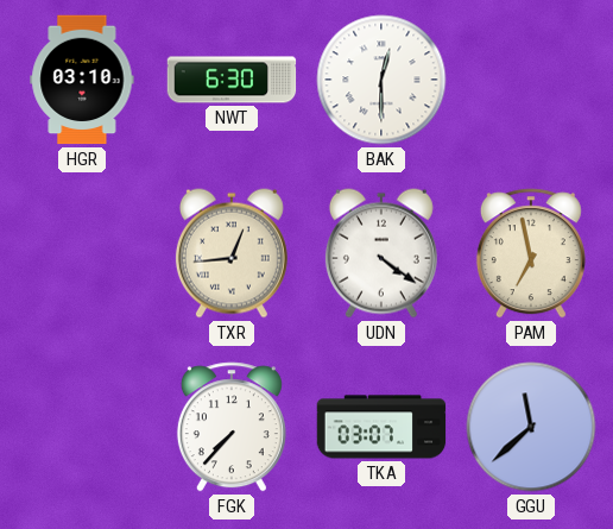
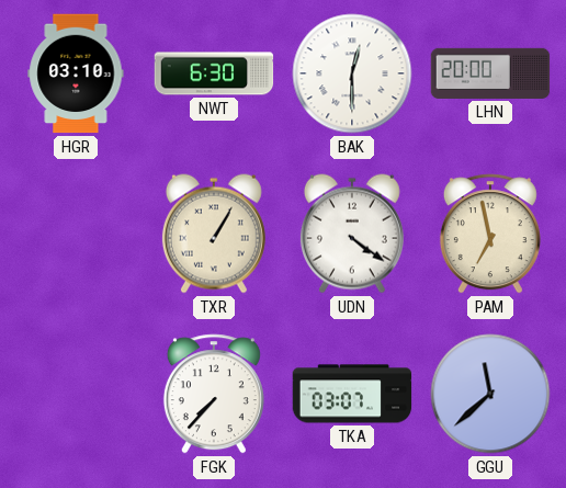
LHN: none -> 20:00
TXR: 12:44 -> 1:05
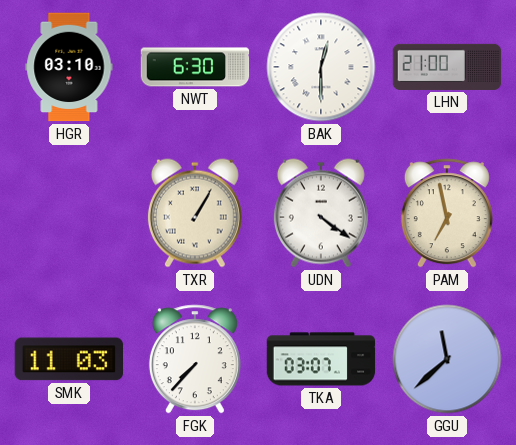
LHN: 20:00 -> 21:00
SMK: none -> 11:03
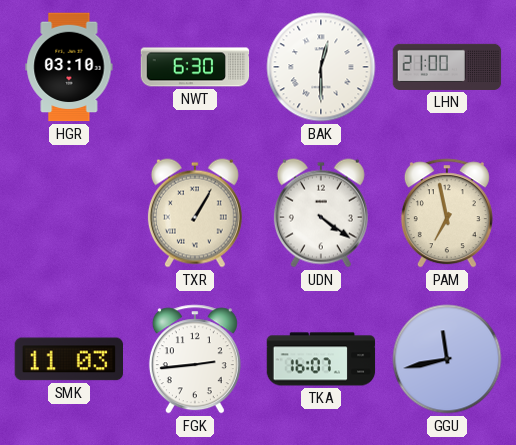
FGK: 7:37 -> 2:44
TKA: 03:07 -> 16:07
GGU: 11:38 -> 11:43
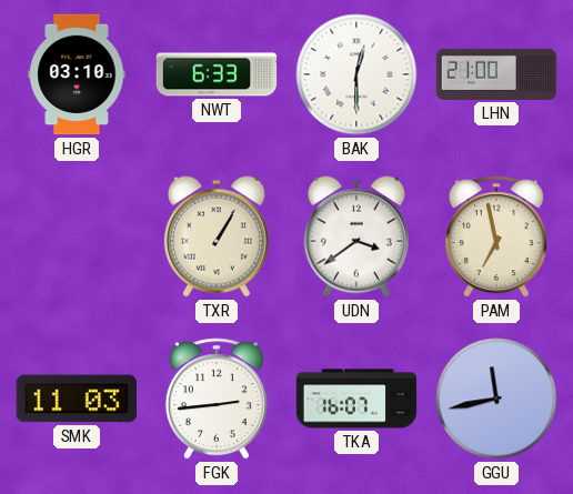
NWT: 6:30 -> 6:33
UDN: 4:21 -> 3:39
